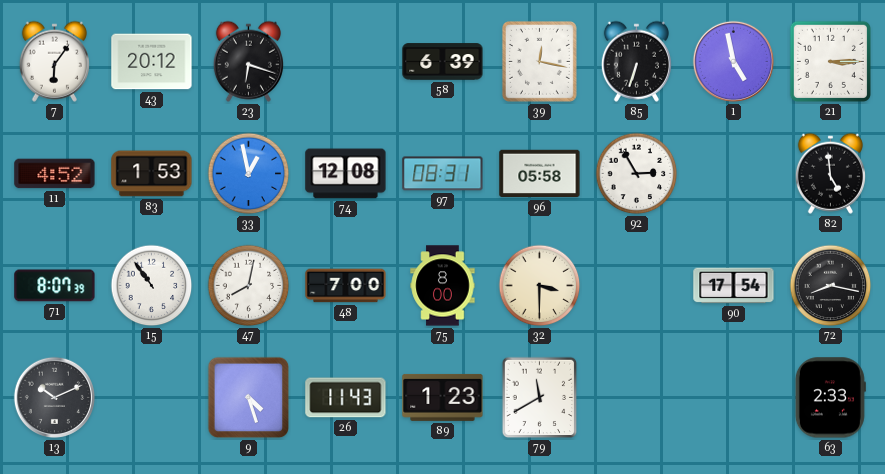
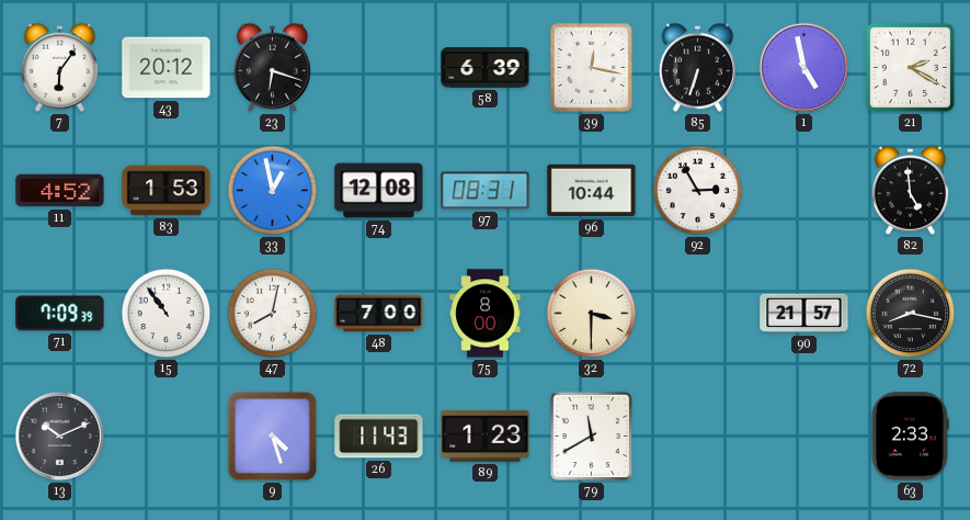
21: 3:15 -> 2:20
96: 05:58 -> 10:44
71: 8:07 -> 7:09
90: 17:54 -> 21:57
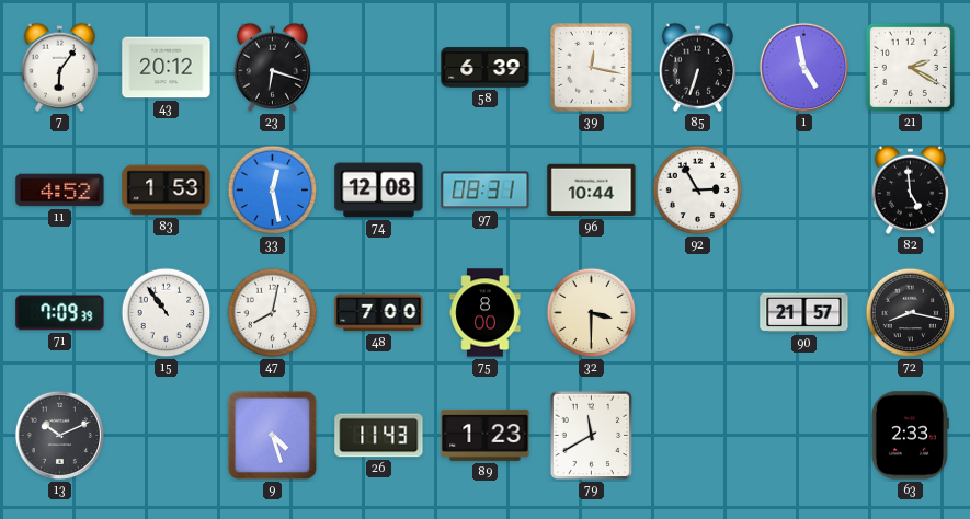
33: 12:58 -> 12:28
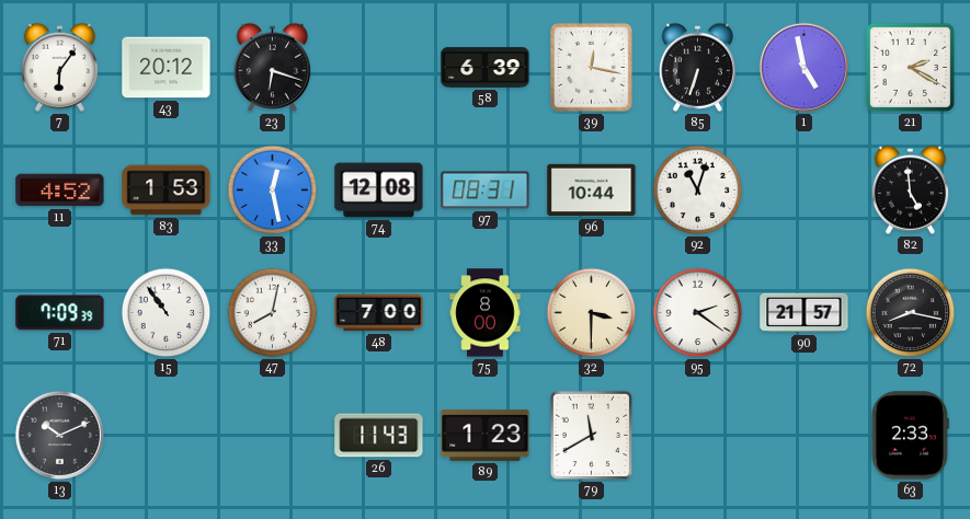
92: 2:55 -> 11:03
95: none -> 2:21
9: 4:27 -> none
